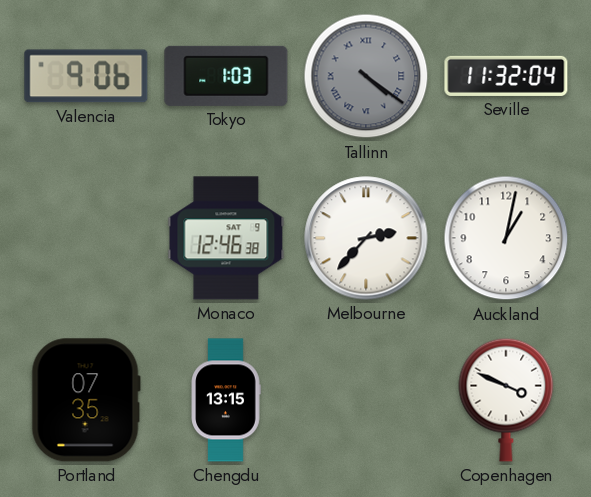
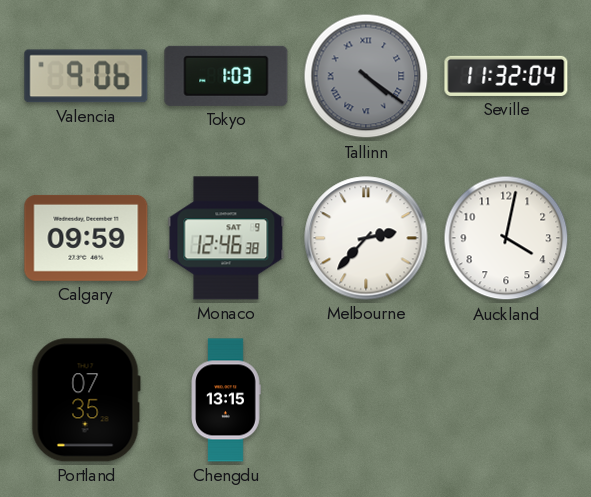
Calgary: none -> 09:59
Auckland: 1:02 -> 4:02
Copenhagen: 3:49 -> none
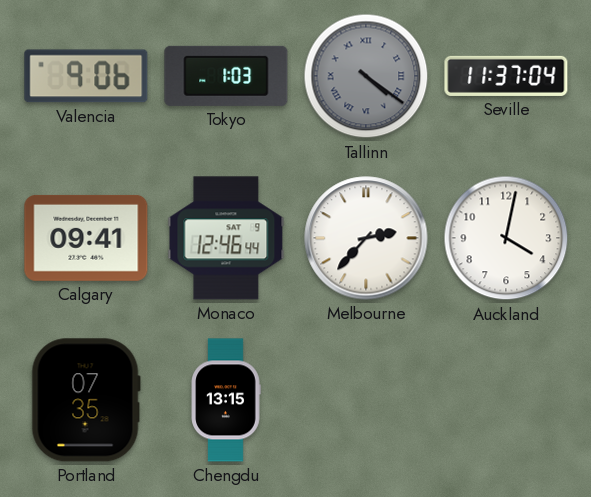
Seville: 11:32 -> 11:37
Calgary: 09:59 -> 09:41
Monaco: 12:46:38 -> 12:46:44
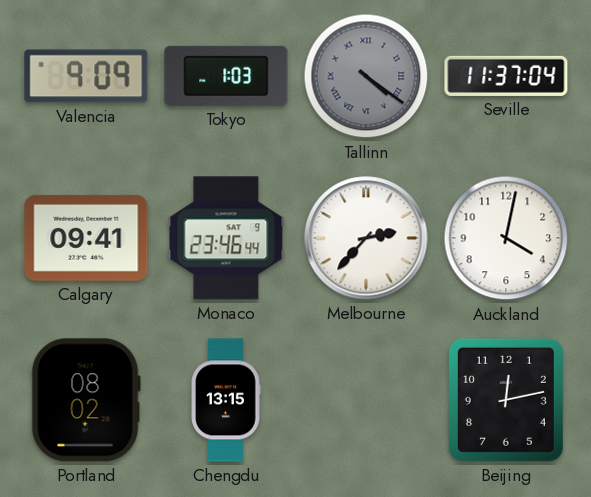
Valencia: 9:06 -> 9:09
Monaco: 12:46 -> 23:46
Portland: 07:35 -> 08:02
Beijing: none -> 12:13
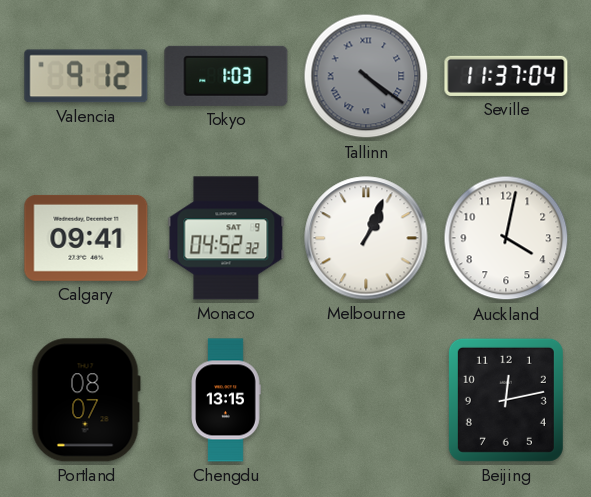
Valencia: 9:09 -> 9:12
Monaco: 23:46 -> 04:52
Melbourne: 2:37 -> 1:04
Portland: 08:02 -> 08:07
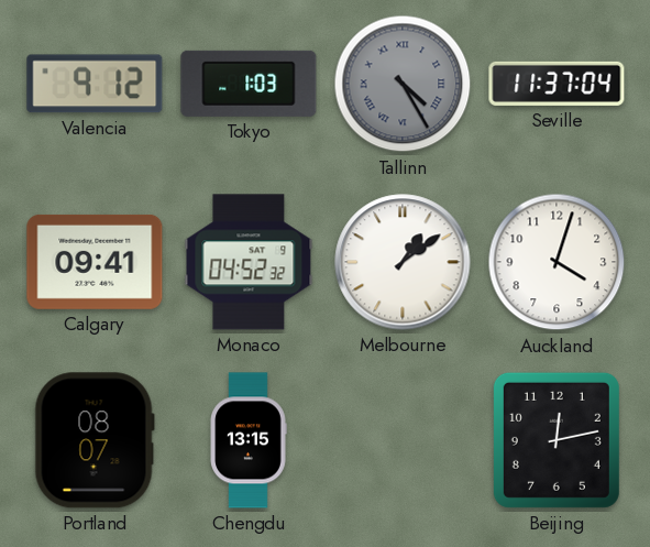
Tallinn: 4:21 -> 4:25
Melbourne: 1:04 -> 1:09
Auckland: 4:02 -> 4:03
